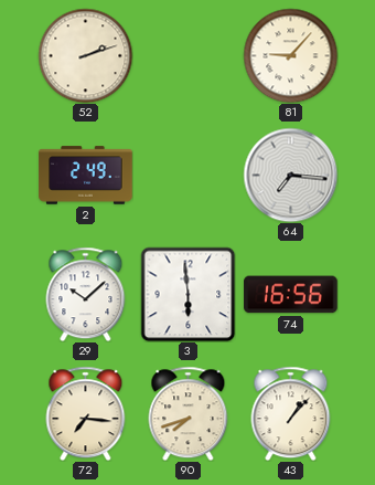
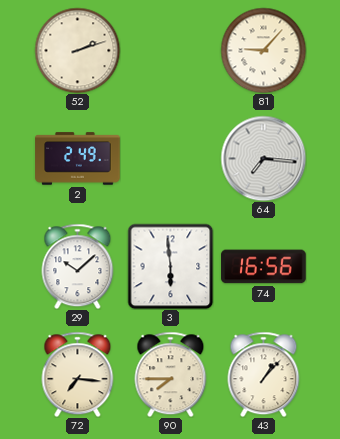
90: 7:42 -> 7:45
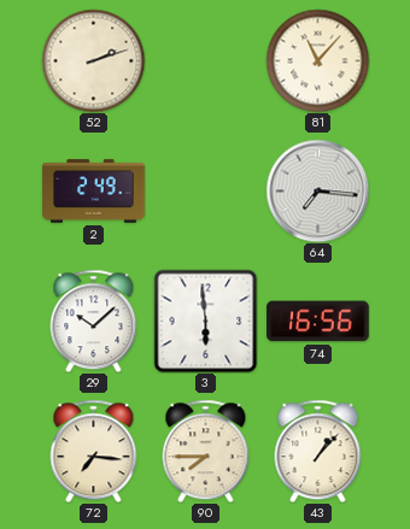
81: 9:07 -> 11:07
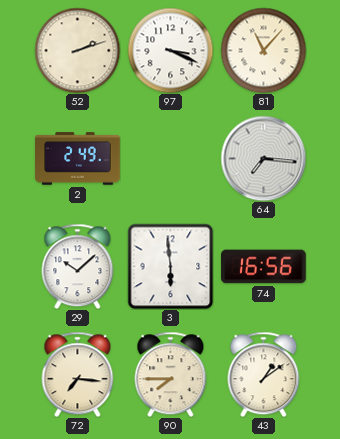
97: none -> 3:19
43: 1:07 -> 1:09
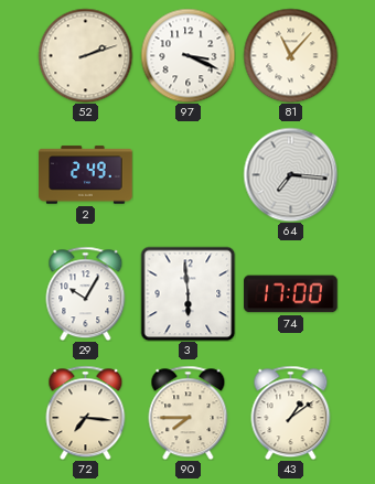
29: 10:08 -> 10:05
74: 16:56 -> 17:00
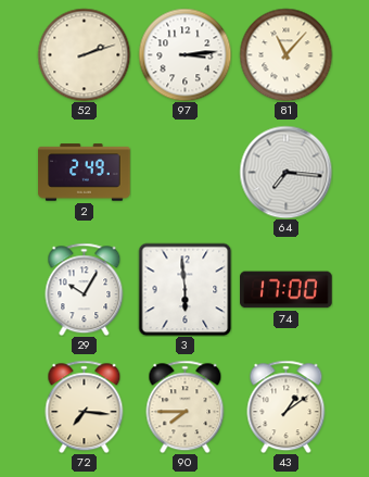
97: 3:19 -> 3:14
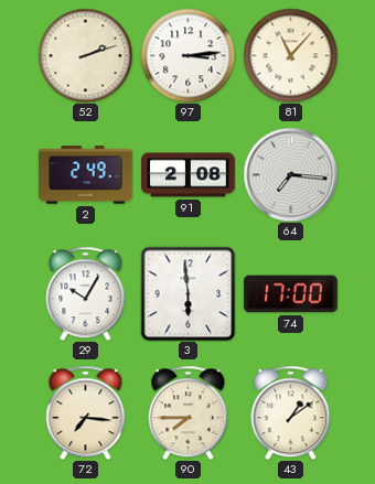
91: none -> 2:08
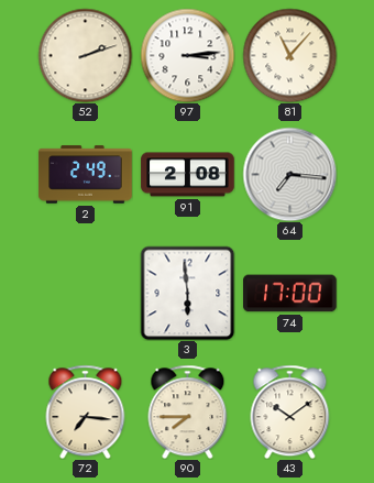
29: 10:05 -> none
43: 1:09 -> 10:09
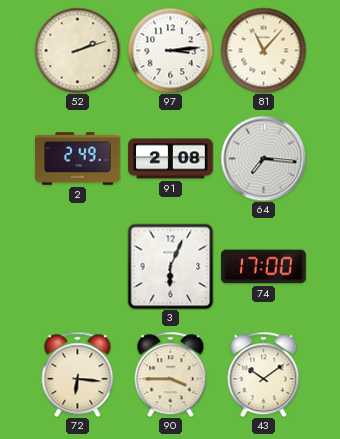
3: 5:59 -> 6:04
72: 7:16 -> 6:16
90: 7:45 -> 3:45
